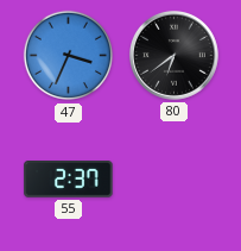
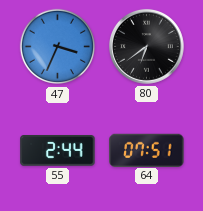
55: 2:37 -> 2:44
64: none -> 07:51
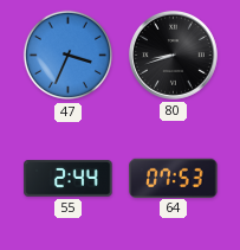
80: 6:39 -> 8:42
64: 07:51 -> 07:53
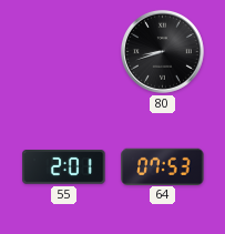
47: 3:34 -> none
55: 2:44 -> 2:01
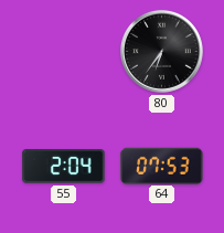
80: 8:42 -> 6:36
55: 2:01 -> 2:04
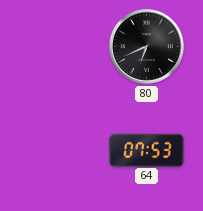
80: 6:36 -> 6:41
55: 2:04 -> none
